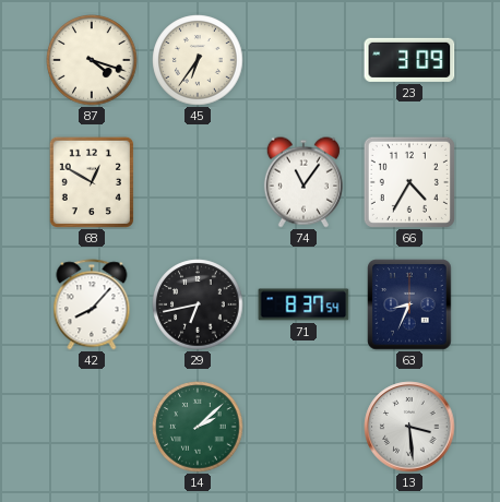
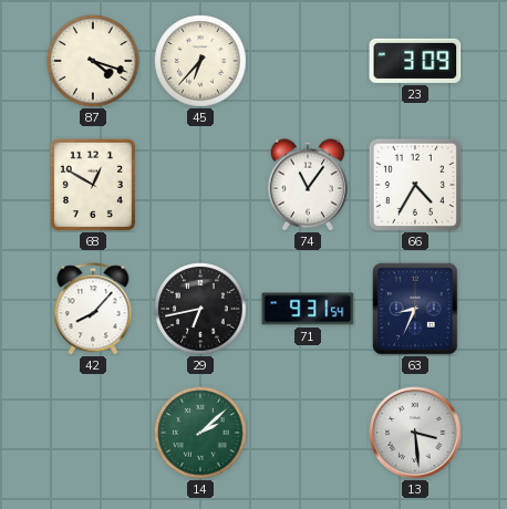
45: 6:36 -> 6:37
71: 8:37 -> 9:31
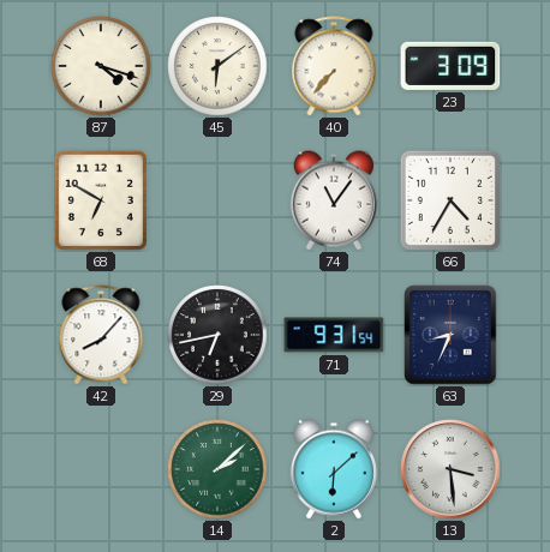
45: 6:37 -> 6:09
40: none -> 7:37
68: 12:50 -> 6:50
2: none -> 6:08
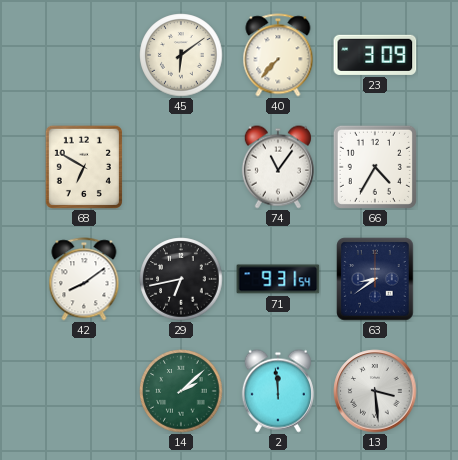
87: 4:18 -> none
42: 8:07 -> 8:09
63: 8:34 -> 8:39
2: 6:08 -> 11:59
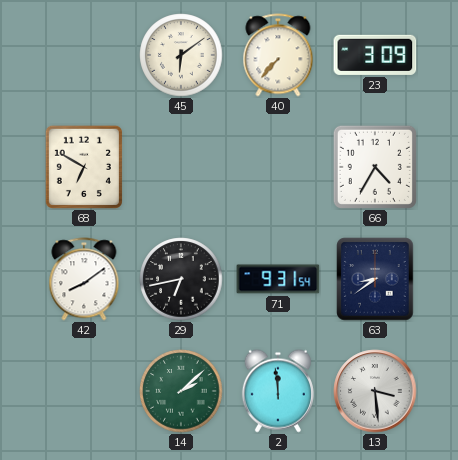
74: 11:06 -> none
